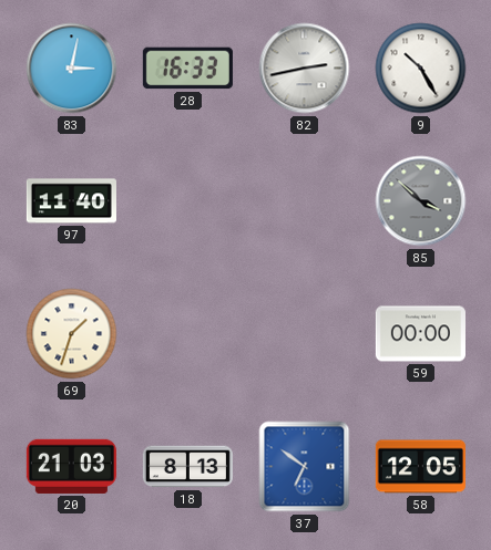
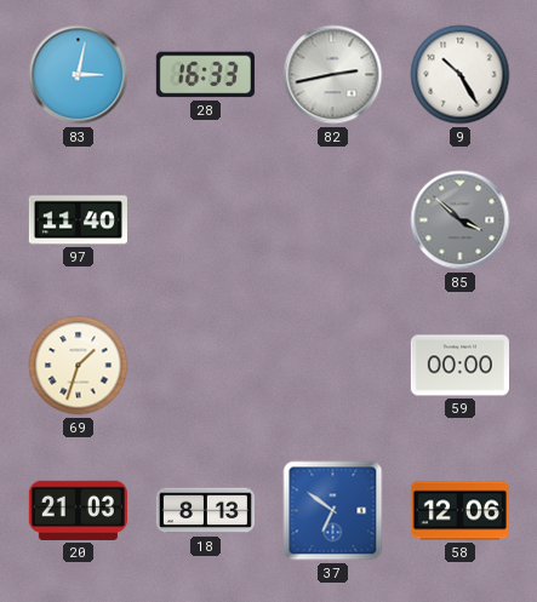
58: 12:05 -> 12:06
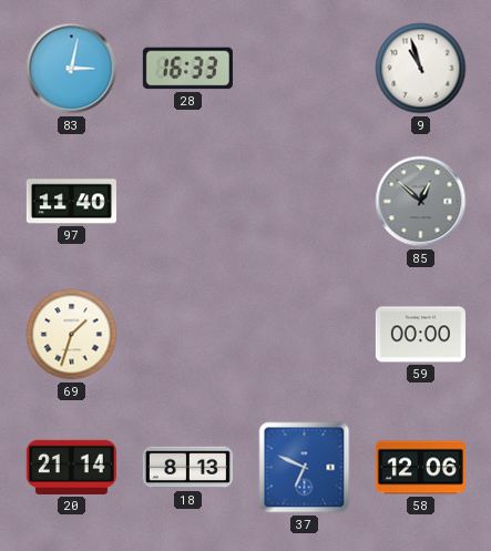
82: 2:43 -> none
9: 10:25 -> 10:57
85: 3:52 -> 12:52
20: 21:03 -> 21:14
37: 6:51 -> 6:49
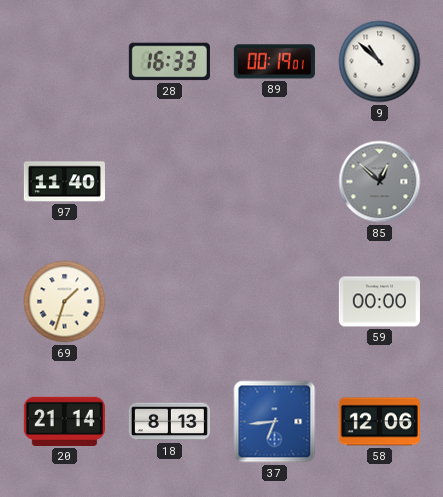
83: 3:02 -> none
89: none -> 00:19
9: 10:57 -> 10:52
37: 6:49 -> 6:44
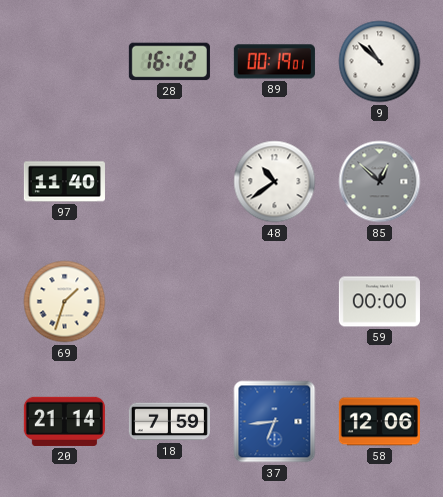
28: 16:33 -> 16:12
48: none -> 10:39
18: 8:13 -> 7:59
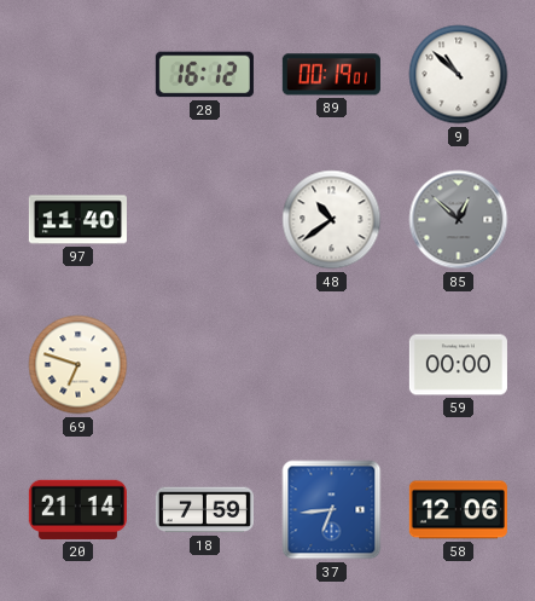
69: 1:33 -> 6:48
